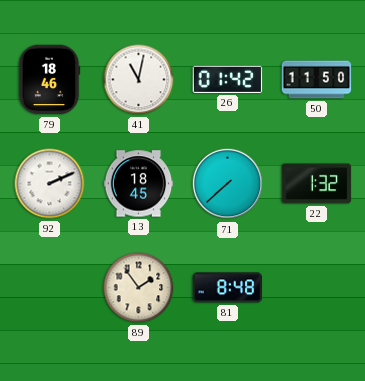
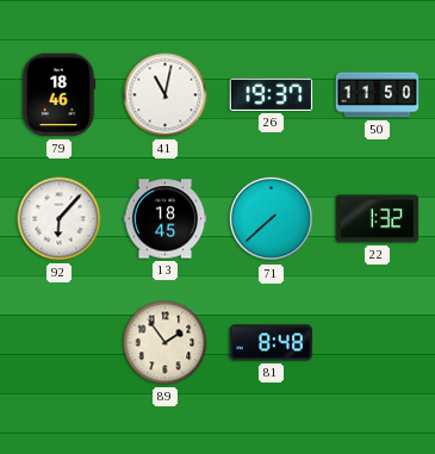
26: 01:42 -> 19:37
92: 2:11 -> 6:07
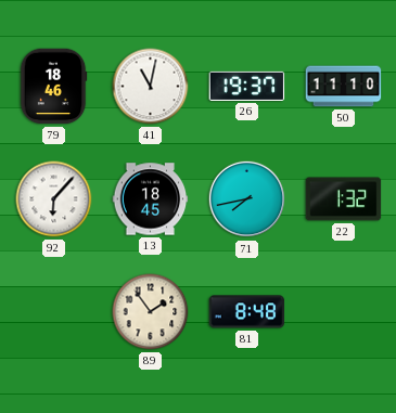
50: 11:50 -> 11:10
71: 7:38 -> 7:43
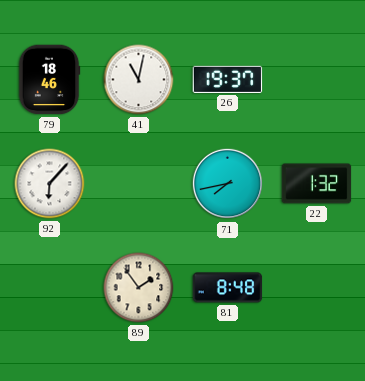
50: 11:10 -> none
13: 18:45 -> none
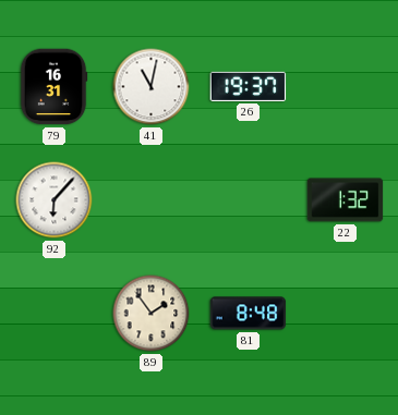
79: 18:46 -> 16:31
71: 7:43 -> none
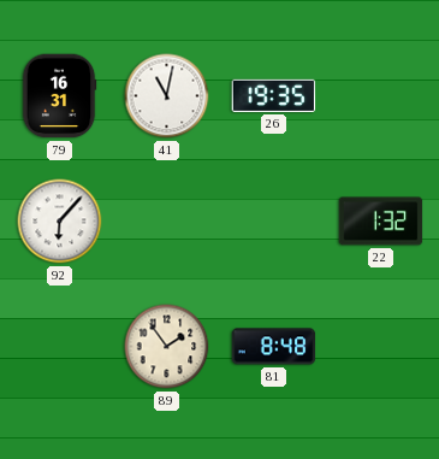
26: 19:37 -> 19:35
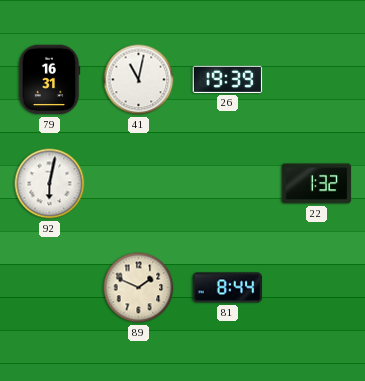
26: 19:35 -> 19:39
92: 6:07 -> 6:02
89: 1:54 -> 1:49
81: 8:48 -> 8:44
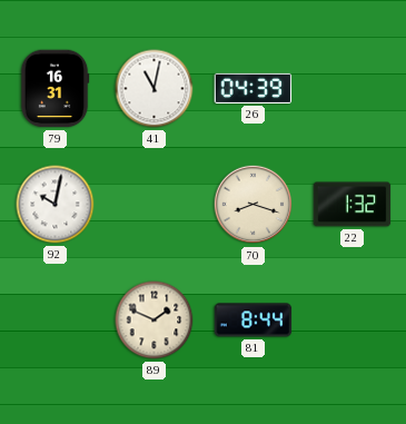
26: 19:39 -> 04:39
92: 6:02 -> 10:02
70: none -> 8:18
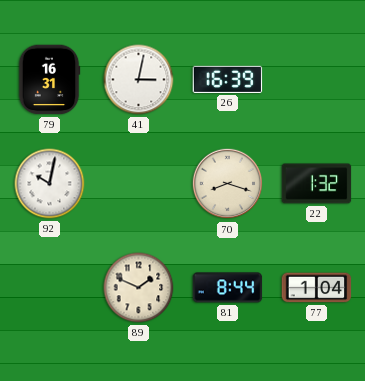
41: 11:02 -> 3:02
26: 04:39 -> 16:39
77: none -> 1:04
